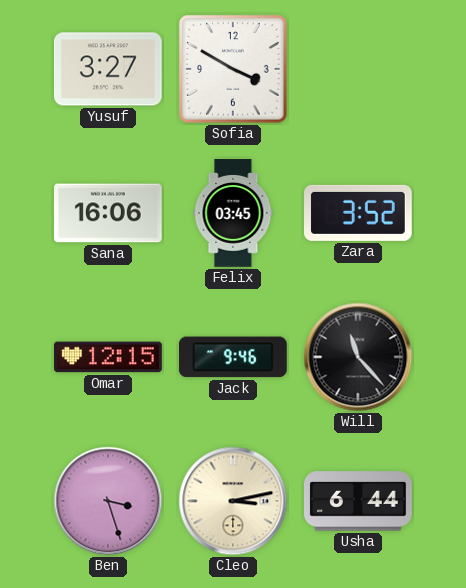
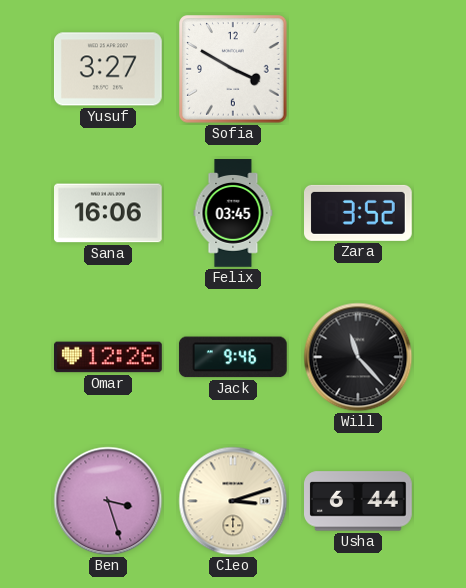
Omar: 12:15 -> 12:26
Cleo: 3:13 -> 3:12
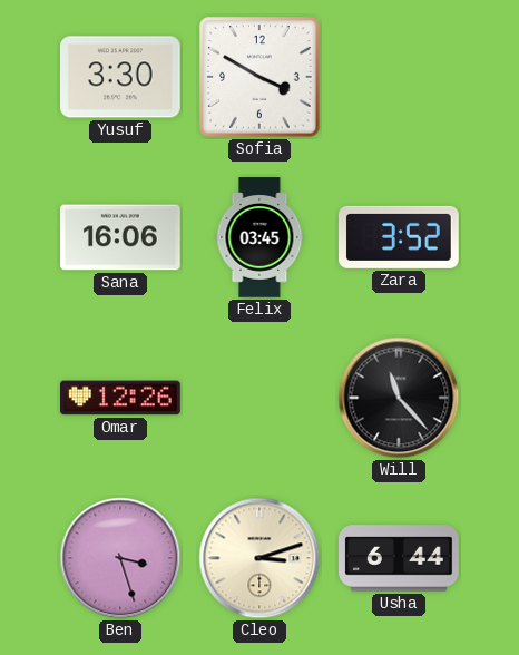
Yusuf: 3:27 -> 3:30
Jack: 9:46 -> none
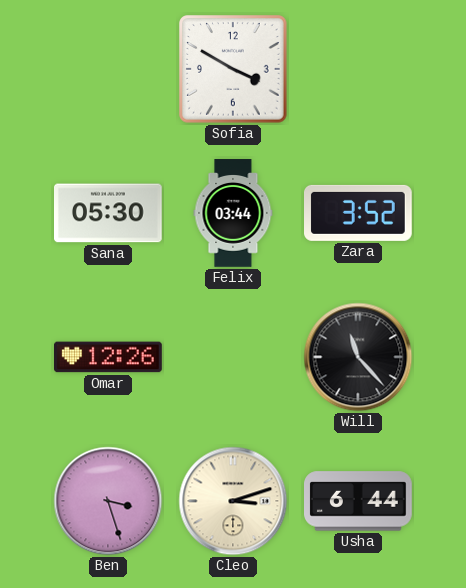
Yusuf: 3:30 -> none
Sana: 16:06 -> 05:30
Felix: 03:45 -> 03:44
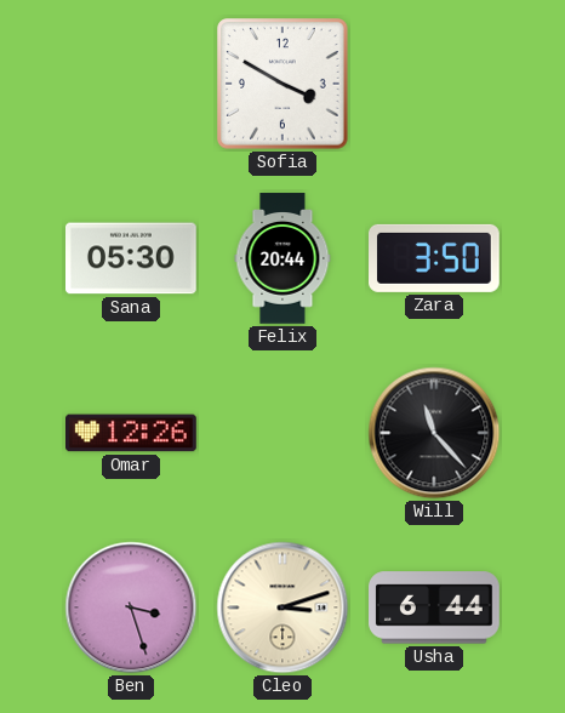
Felix: 03:44 -> 20:44
Zara: 3:52 -> 3:50
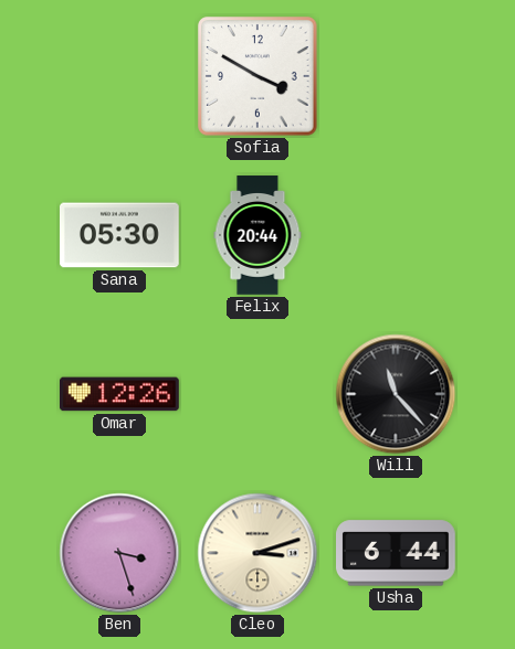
Zara: 3:50 -> none
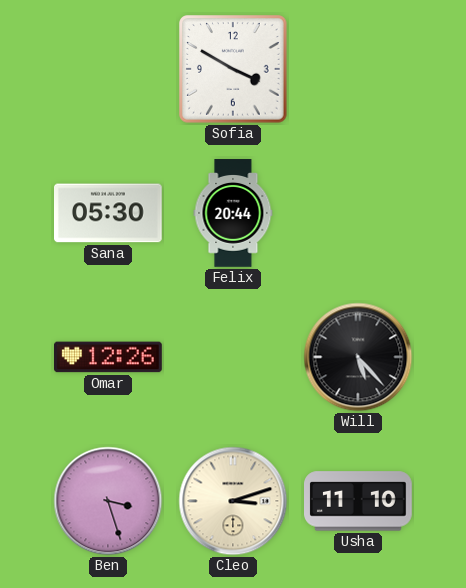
Will: 11:23 -> 5:23
Usha: 6:44 -> 11:10
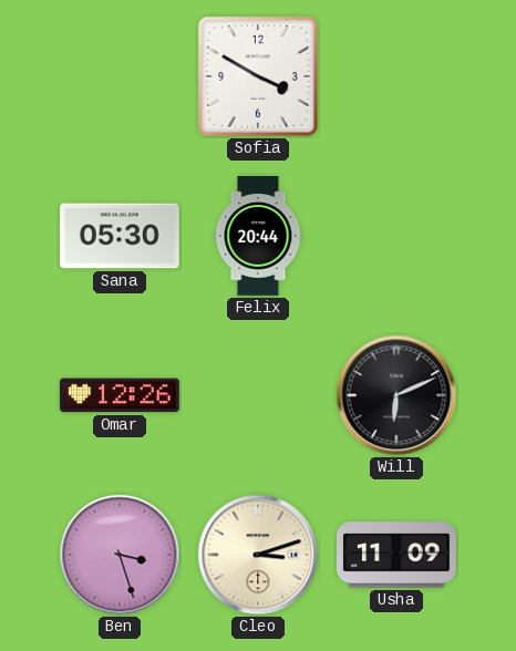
Will: 5:23 -> 6:11
Usha: 11:10 -> 11:09
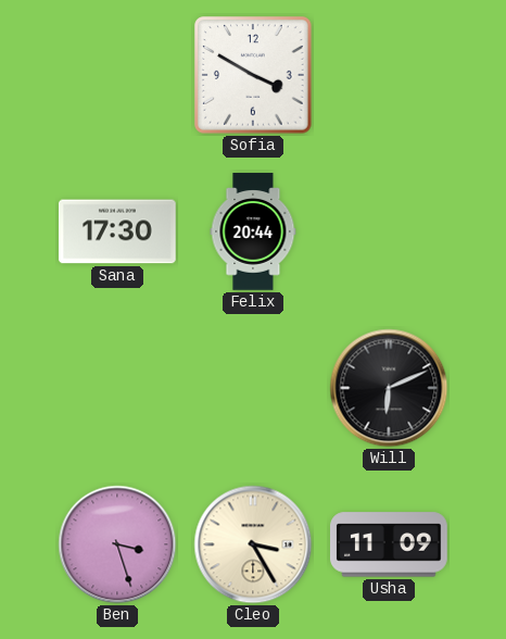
Sana: 05:30 -> 17:30
Omar: 12:26 -> none
Cleo: 3:12 -> 3:25
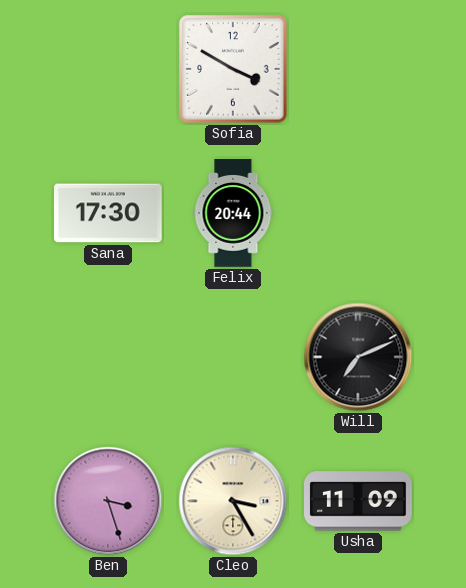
Will: 6:11 -> 7:11
